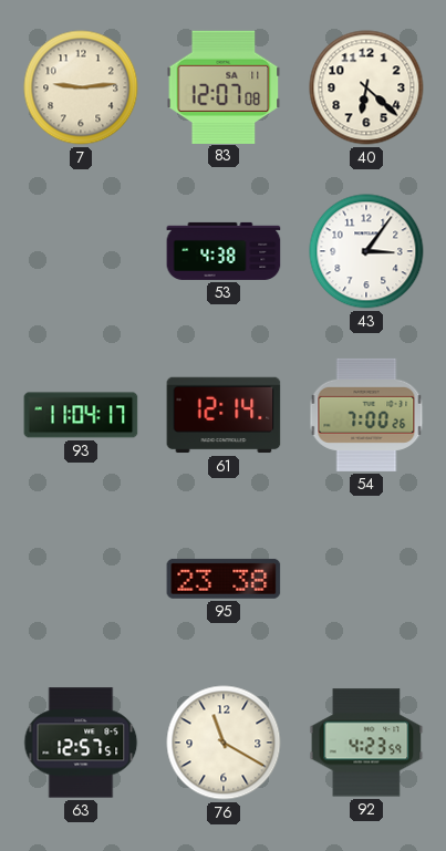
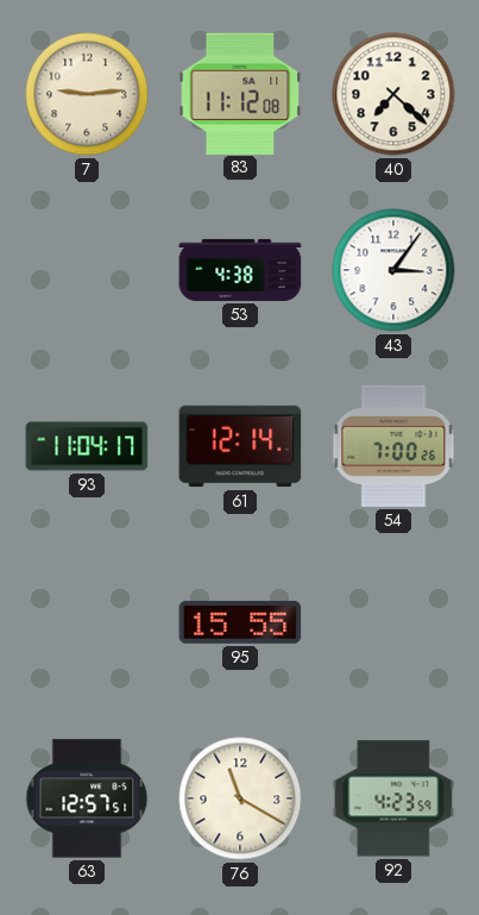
83: 12:07 -> 11:12
40: 6:22 -> 7:22
95: 23:38 -> 15:55
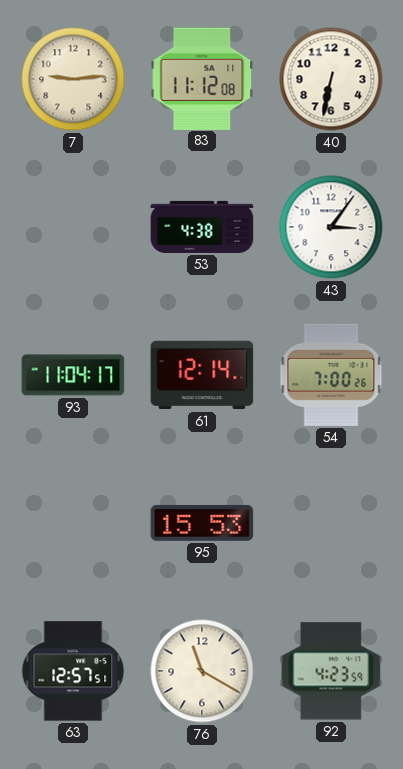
40: 7:22 -> 6:32
95: 15:55 -> 15:53
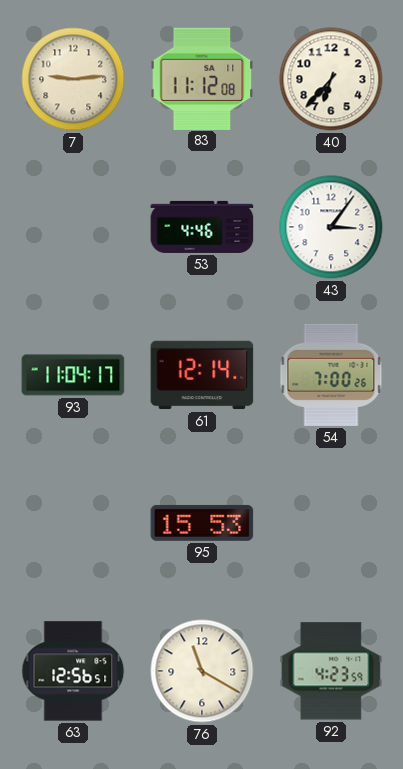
40: 6:32 -> 6:37
53: 4:38 -> 4:46
63: 12:57 -> 12:56
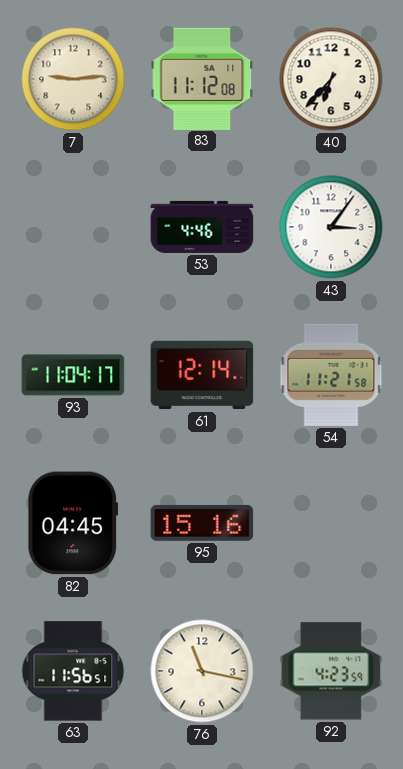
54: 7:00 -> 11:21
82: none -> 04:45
95: 15:53 -> 15:16
63: 12:56 -> 11:56
76: 11:20 -> 11:17
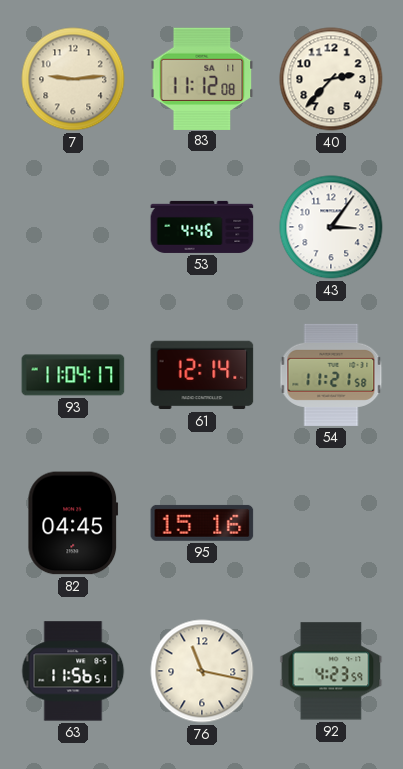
40: 6:37 -> 2:37
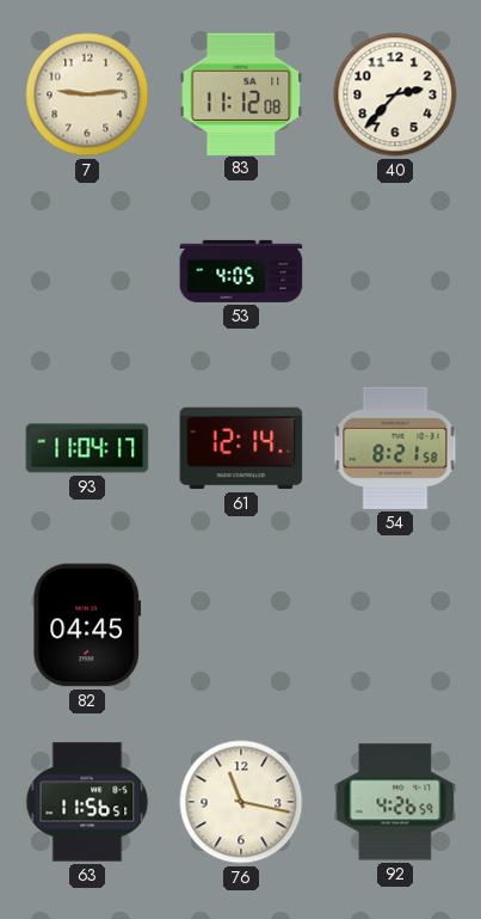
53: 4:46 -> 4:05
43: 3:06 -> none
54: 11:21 -> 8:21
95: 15:16 -> none
92: 4:23 -> 4:26
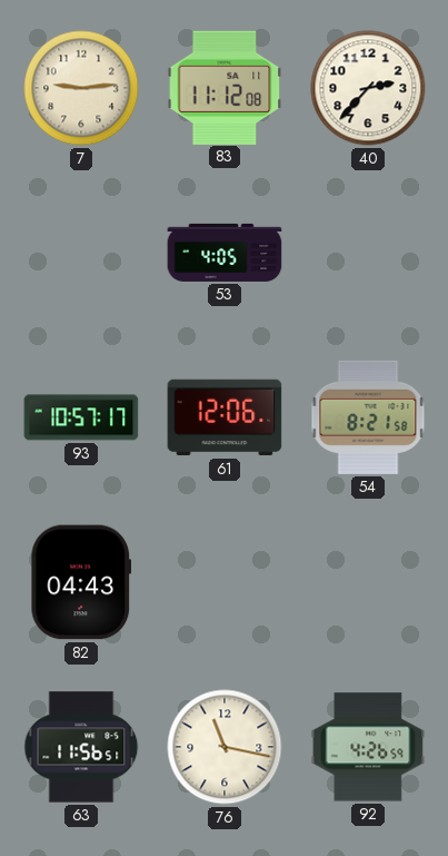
93: 11:04 -> 10:57
61: 12:14 -> 12:06
82: 04:45 -> 04:43
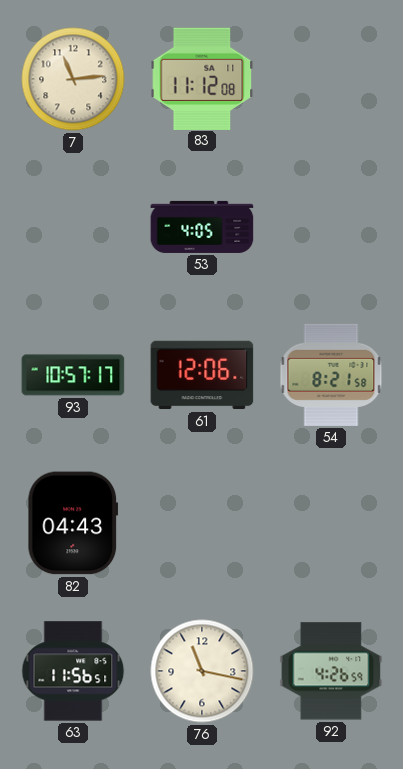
7: 9:14 -> 11:14
40: 2:37 -> none
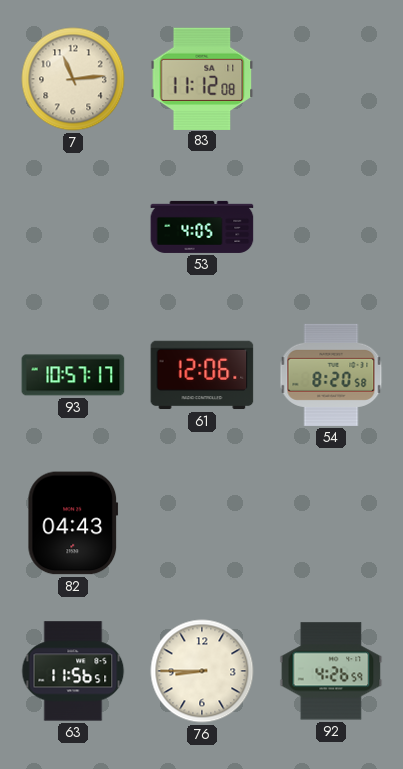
54: 8:21 -> 8:20
76: 11:17 -> 8:45
